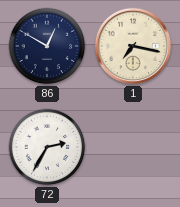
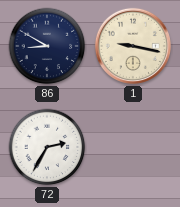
86: 12:50 -> 8:50
1: 7:17 -> 9:17
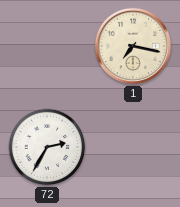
86: 8:50 -> none
1: 9:17 -> 7:17
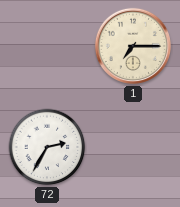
1: 7:17 -> 7:15
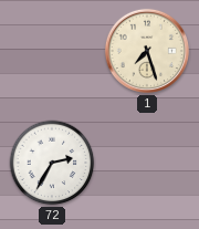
1: 7:15 -> 7:27
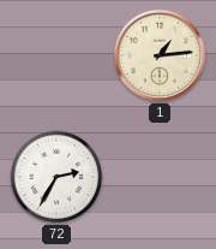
1: 7:27 -> 1:14
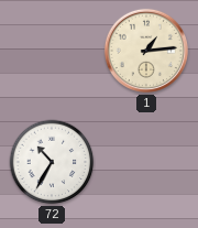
72: 2:35 -> 10:35
